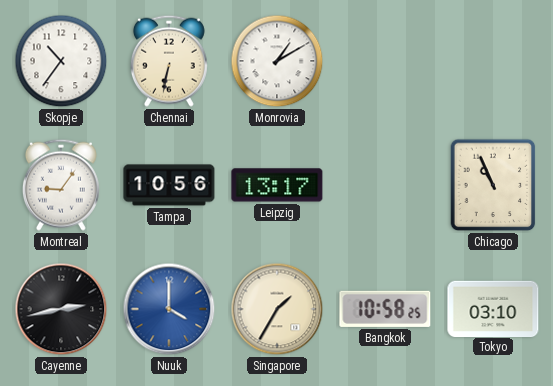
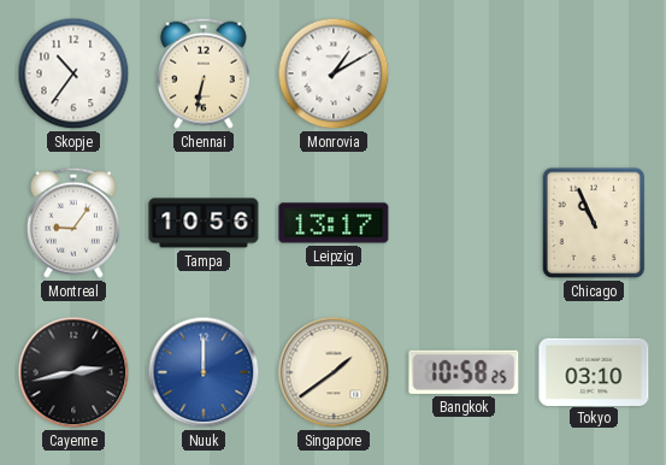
Nuuk: 4:00 -> 12:00
Singapore: 1:35 -> 1:39
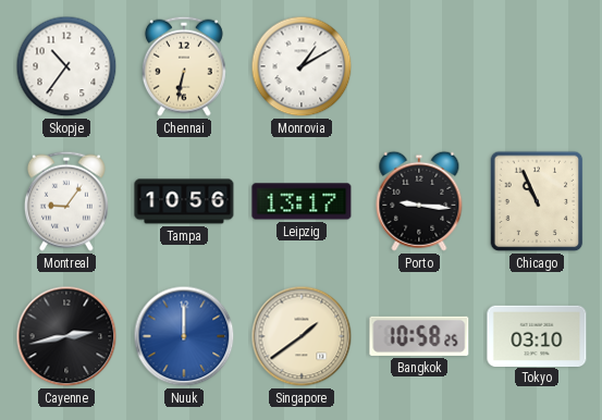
Porto: none -> 9:16
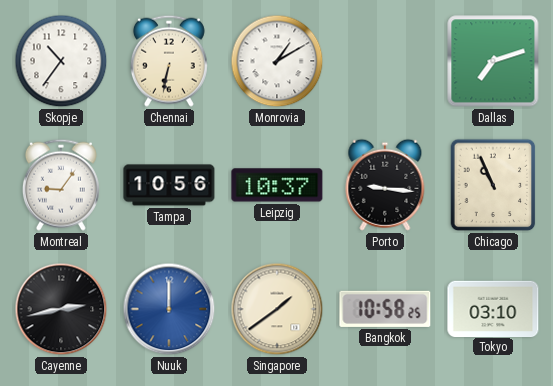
Dallas: none -> 7:12
Leipzig: 13:17 -> 10:37
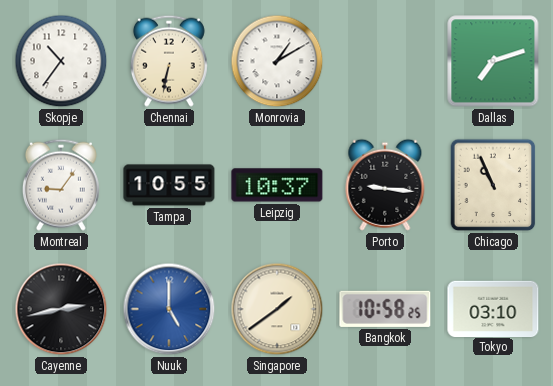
Tampa: 10:56 -> 10:55
Nuuk: 12:00 -> 5:00
